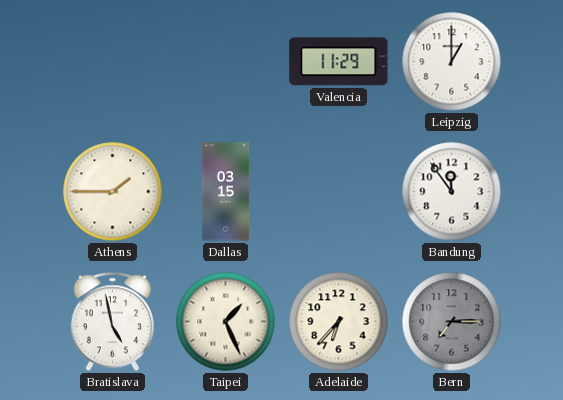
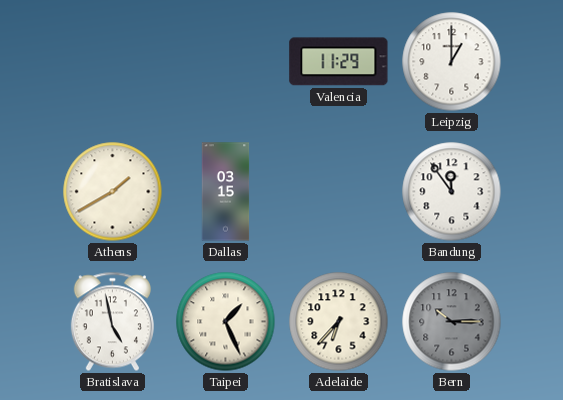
Athens: 1:45 -> 1:40
Bern: 7:15 -> 10:15
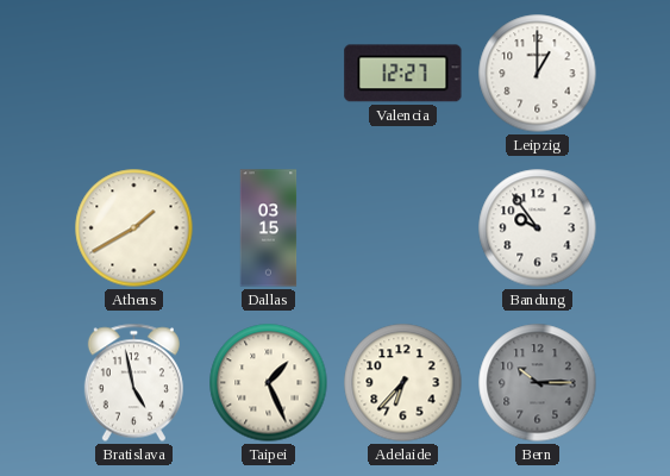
Valencia: 11:29 -> 12:27
Bandung: 11:54 -> 9:54
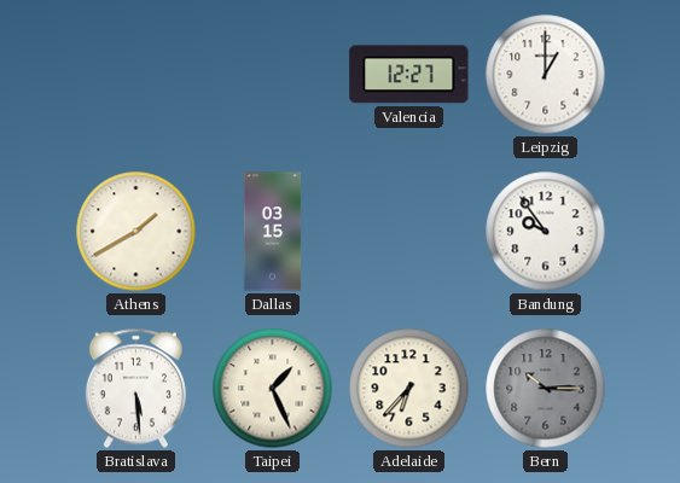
Bratislava: 4:58 -> 5:29
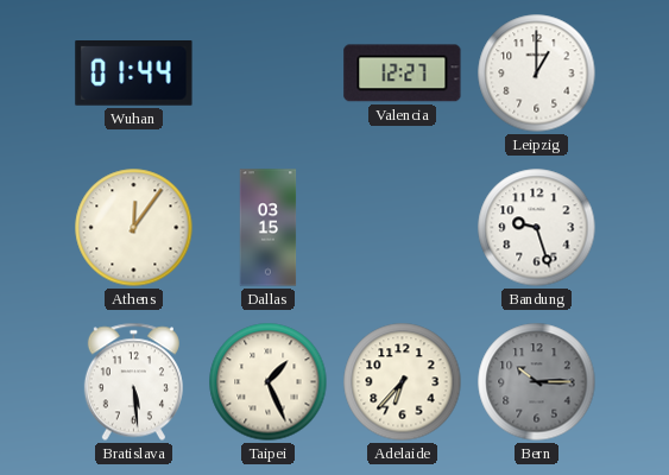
Wuhan: none -> 01:44
Athens: 1:40 -> 12:06
Bandung: 9:54 -> 9:27
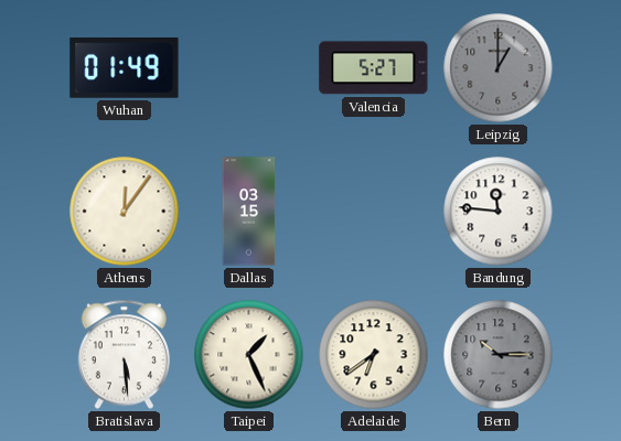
Wuhan: 01:44 -> 01:49
Valencia: 12:27 -> 5:27
Leipzig dial: white -> grey
Bandung: 9:27 -> 11:46
Adelaide: 6:37 -> 6:39
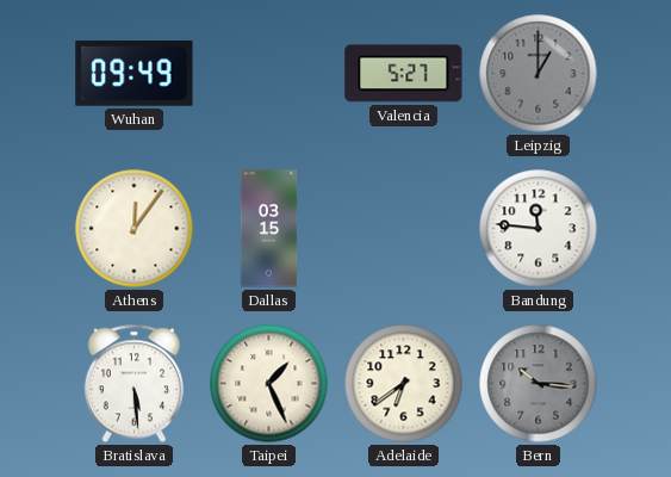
Wuhan: 01:49 -> 09:49
Bern: 10:15 -> 10:16
